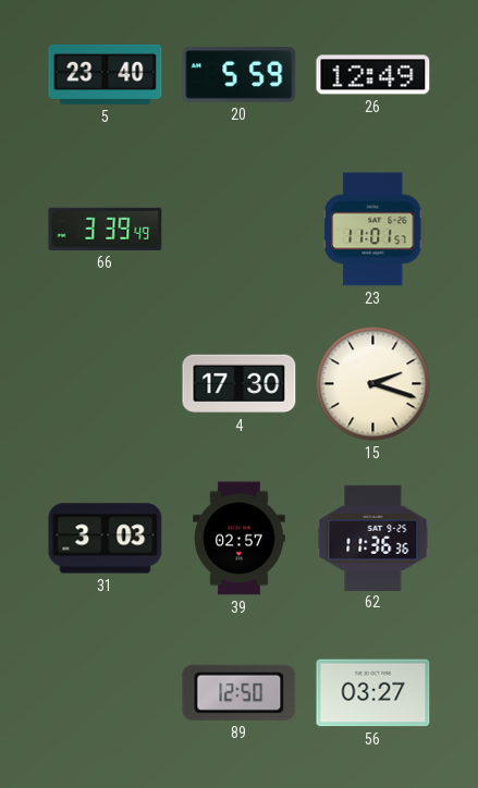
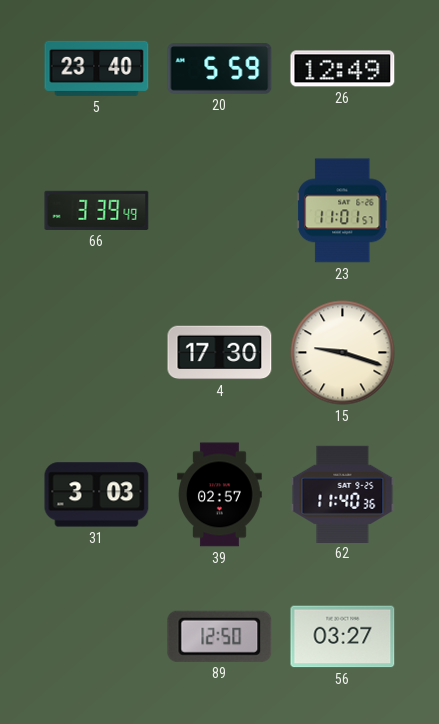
15: 2:18 -> 9:18
62: 11:36 -> 11:40
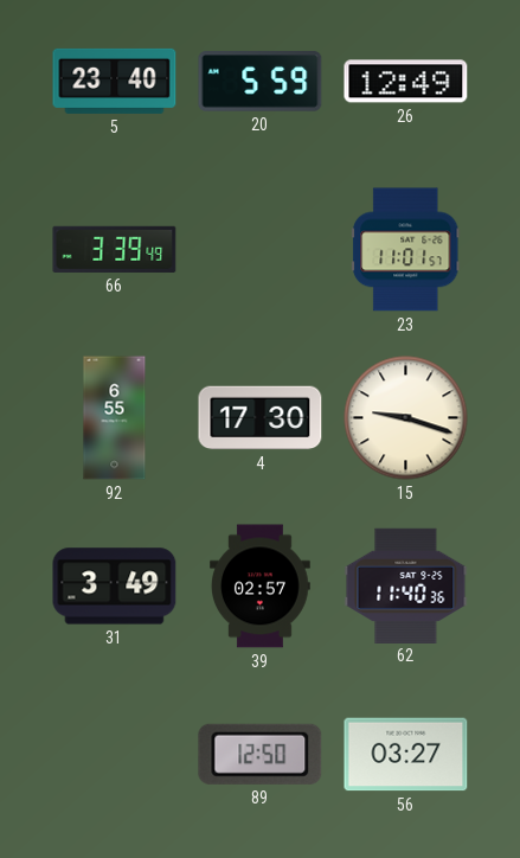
92: none -> 6:55
31: 3:03 -> 3:49
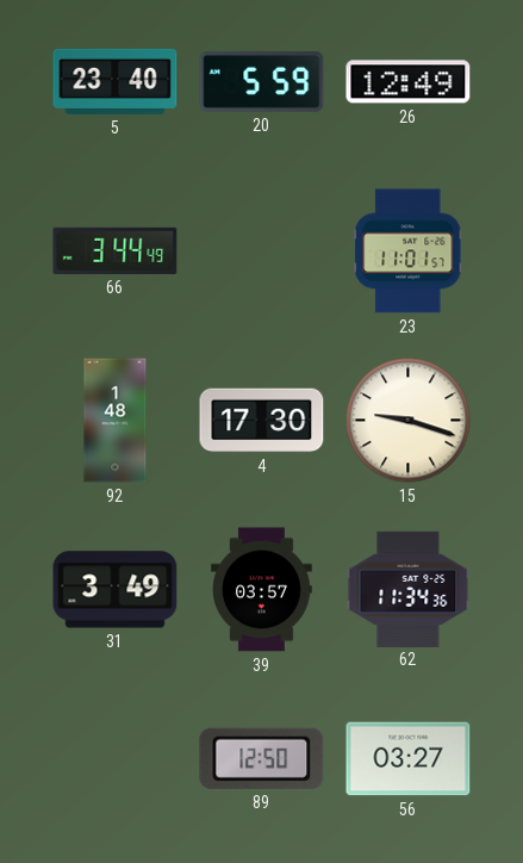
66: 3:39 -> 3:44
92: 6:55 -> 1:48
39: 02:57 -> 03:57
62: 11:40 -> 11:34
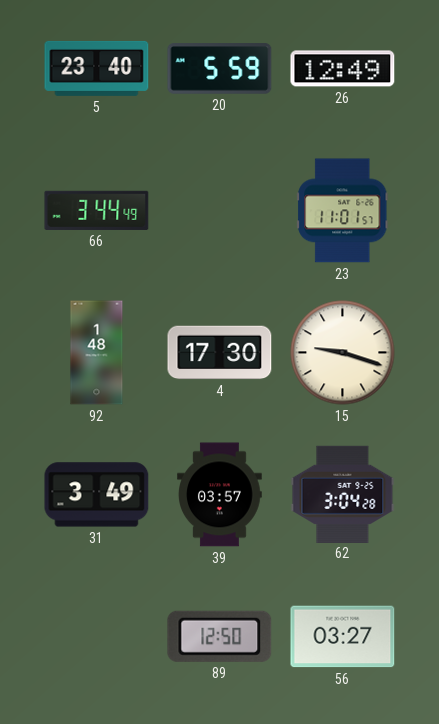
62: 11:34 -> 3:04
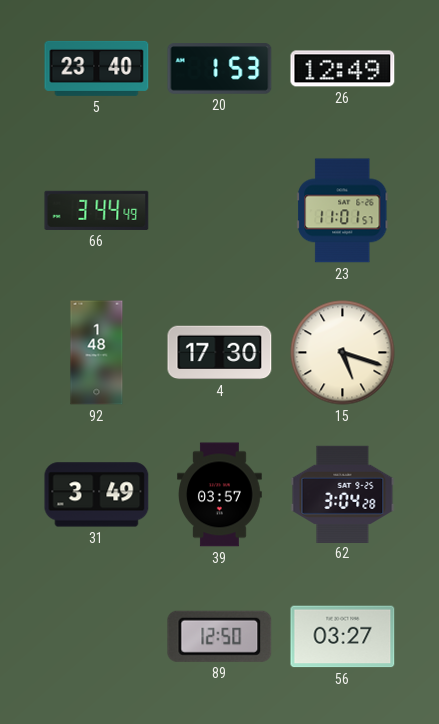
20: 5:59 -> 1:53
15: 9:18 -> 5:18
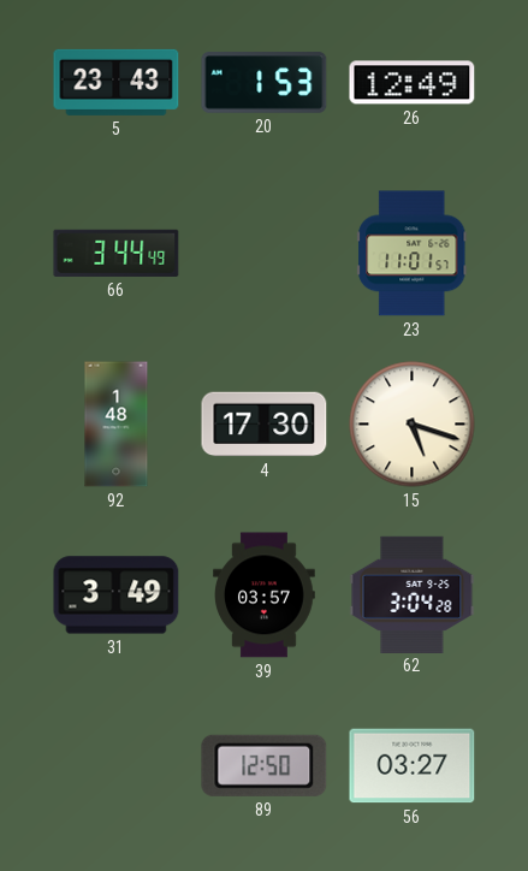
5: 23:40 -> 23:43
